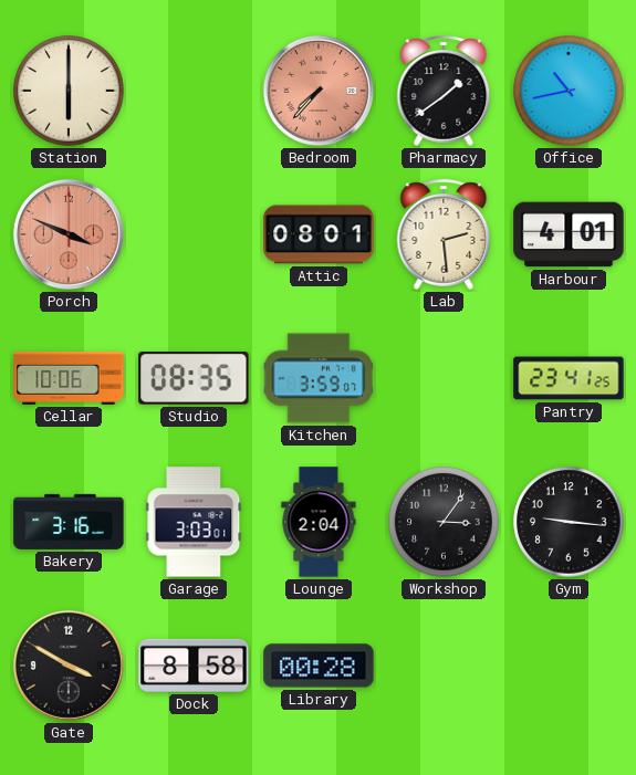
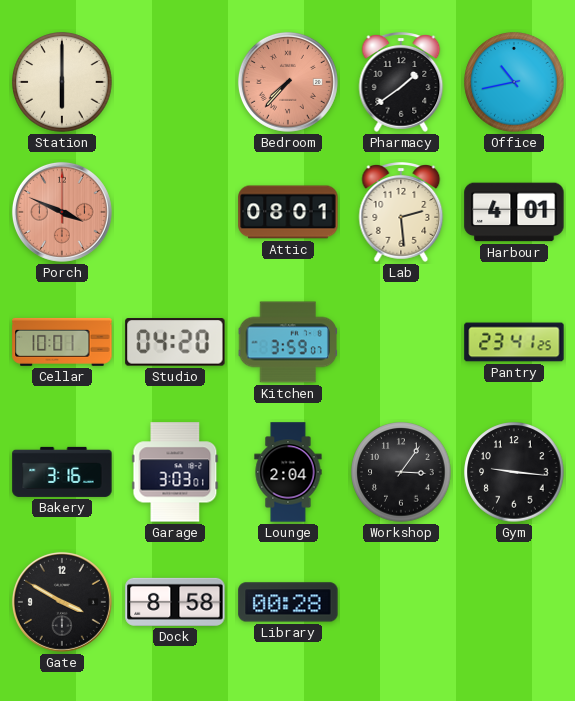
Cellar: 10:06 -> 10:01
Studio: 08:35 -> 04:20
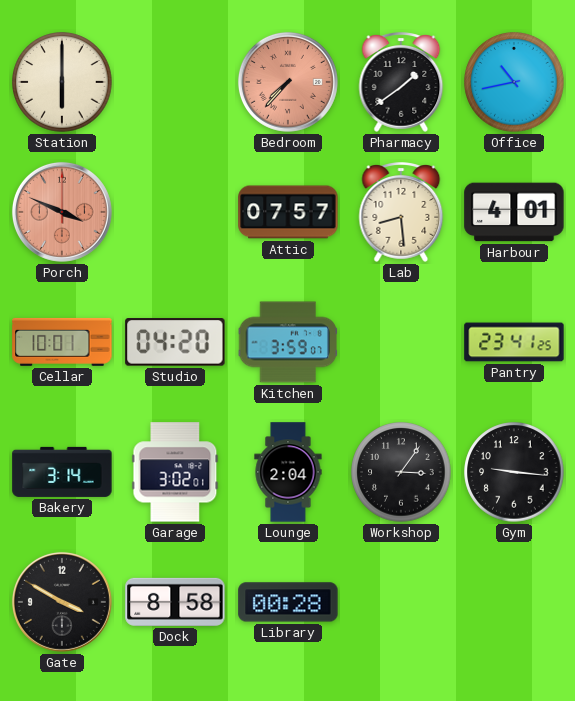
Attic: 08:01 -> 07:57
Lab: 2:29 -> 8:29
Bakery: 3:16 -> 3:14
Garage: 3:03 -> 3:02
